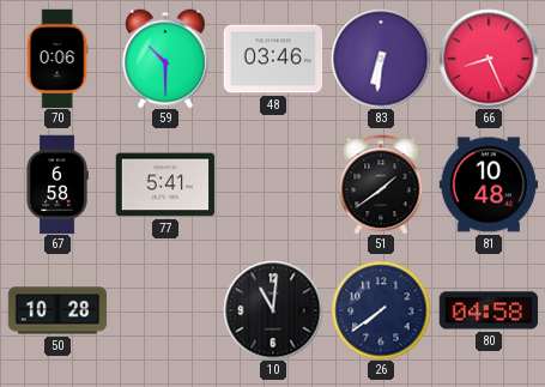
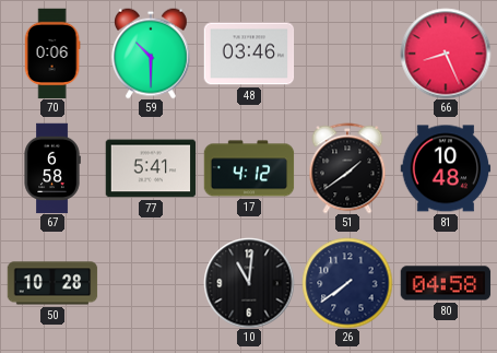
83: 6:31 -> none
17: none -> 4:12
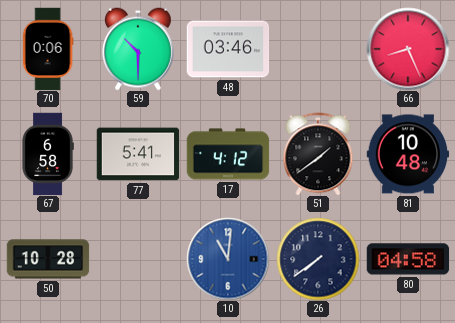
10 dial: black -> blue
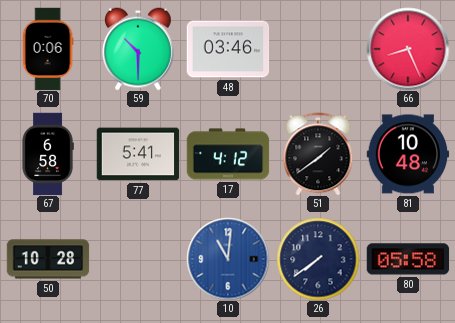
80: 04:58 -> 05:58
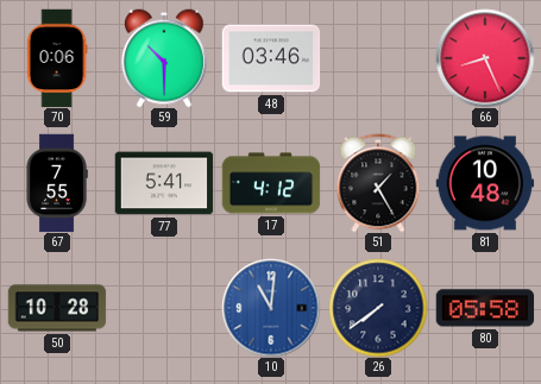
67: 6:58 -> 7:55
51: 1:39 -> 1:25
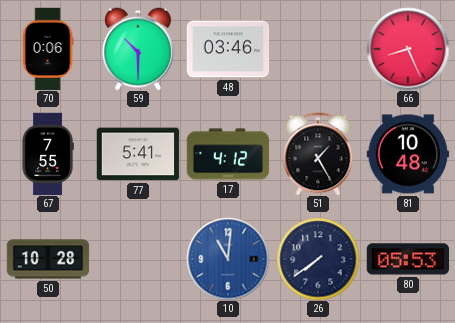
80: 05:58 -> 05:53
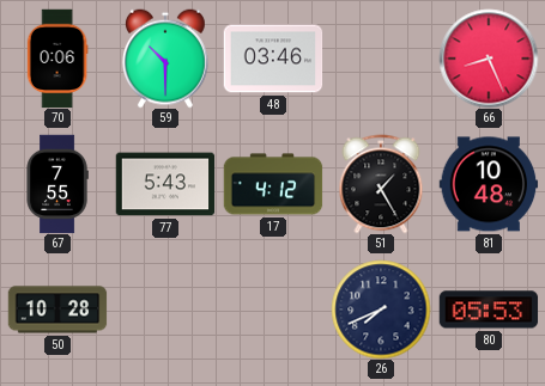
77: 5:41 -> 5:43
10: 11:01 -> none
26: 7:39 -> 7:41
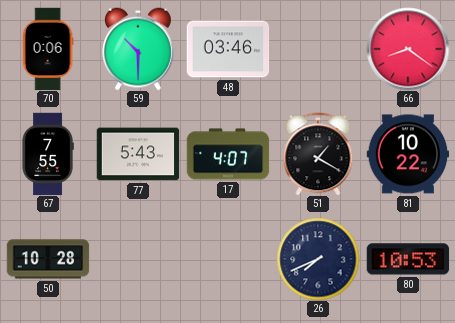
66: 8:26 -> 8:21
17: 4:12 -> 4:07
51: 1:25 -> 1:20
81: 10:48 -> 10:22
80: 05:53 -> 10:53
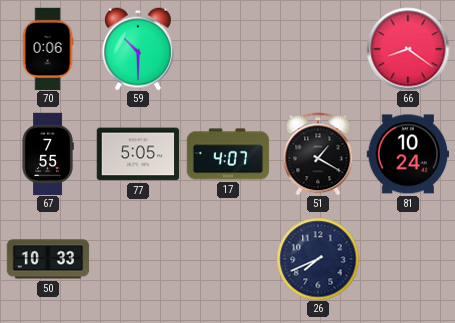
48: 03:46 -> none
77: 5:43 -> 5:05
81: 10:22 -> 10:24
50: 10:28 -> 10:33
80: 10:53 -> none
